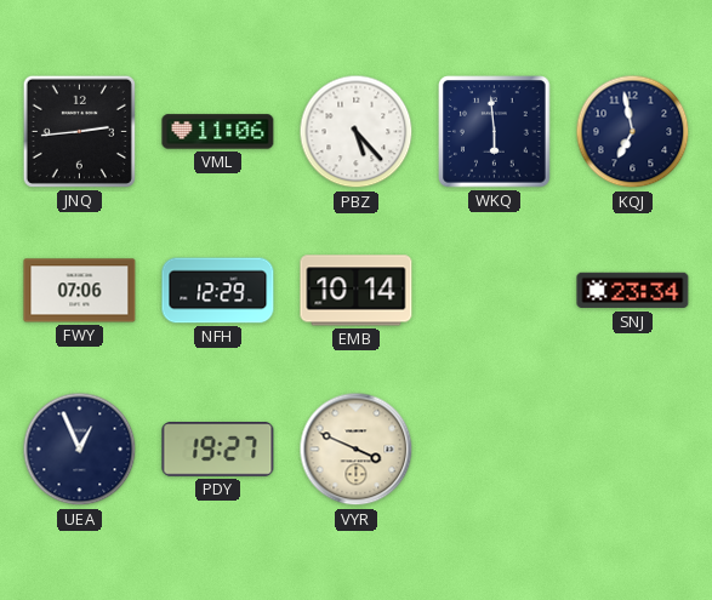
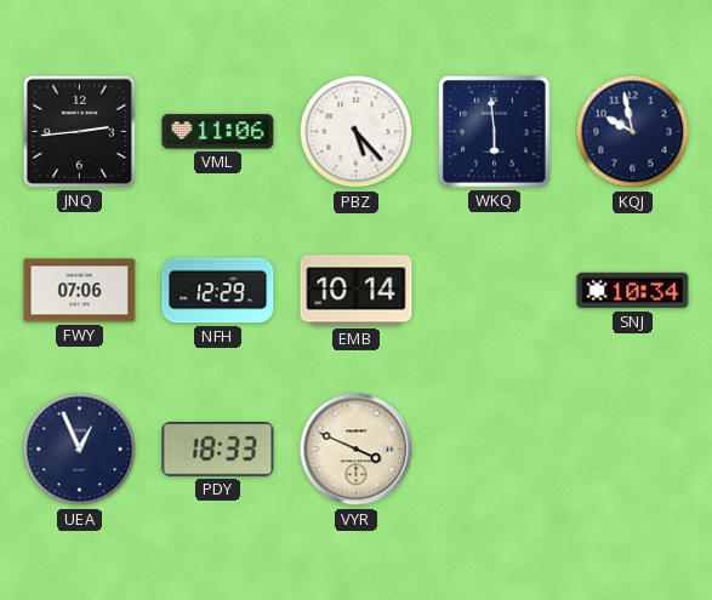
KQJ: 6:58 -> 9:58
SNJ: 23:34 -> 10:34
PDY: 19:27 -> 18:33
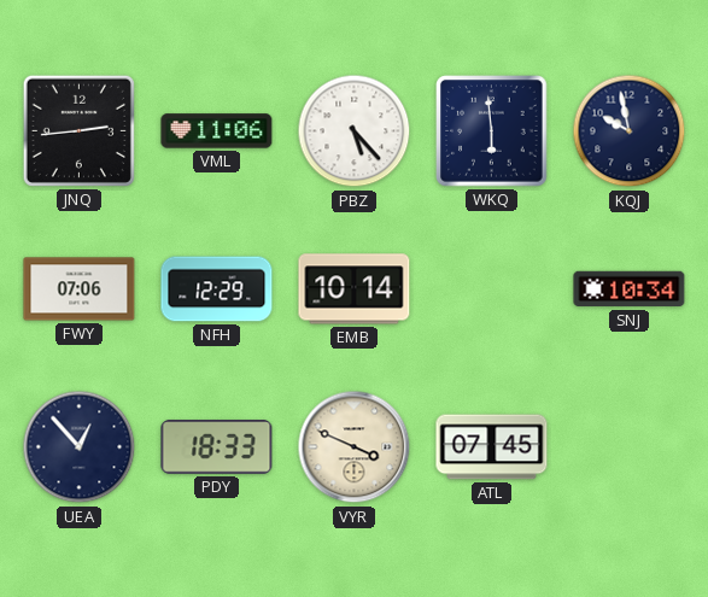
UEA: 12:56 -> 12:53
ATL: none -> 07:45
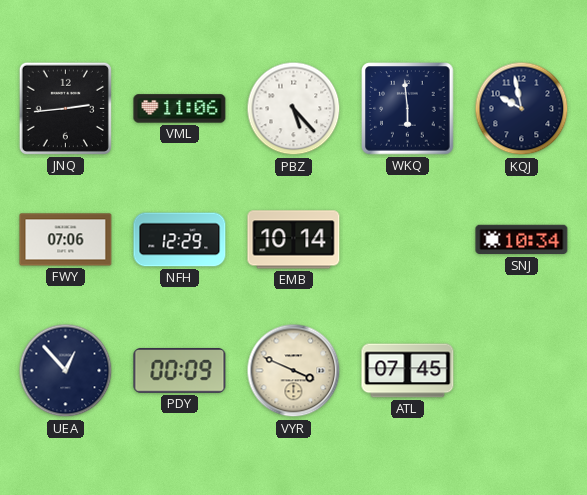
PDY: 18:33 -> 00:09
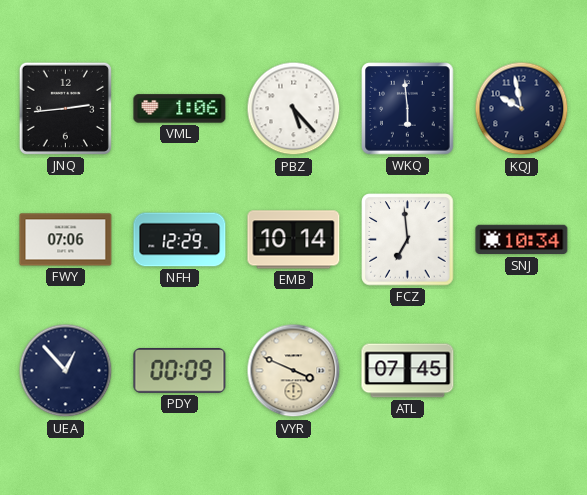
VML: 11:06 -> 1:06
FCZ: none -> 6:59
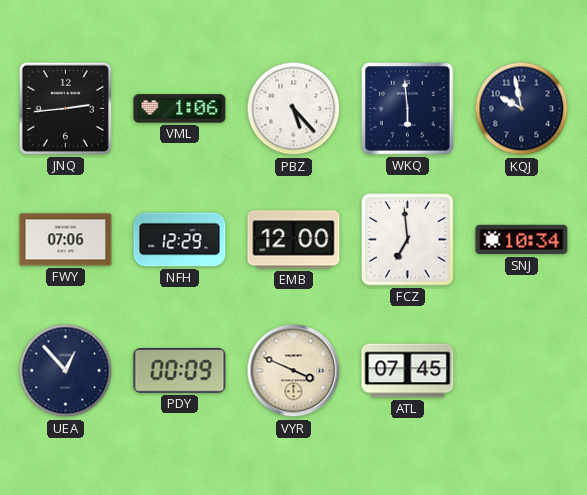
EMB: 10:14 -> 12:00
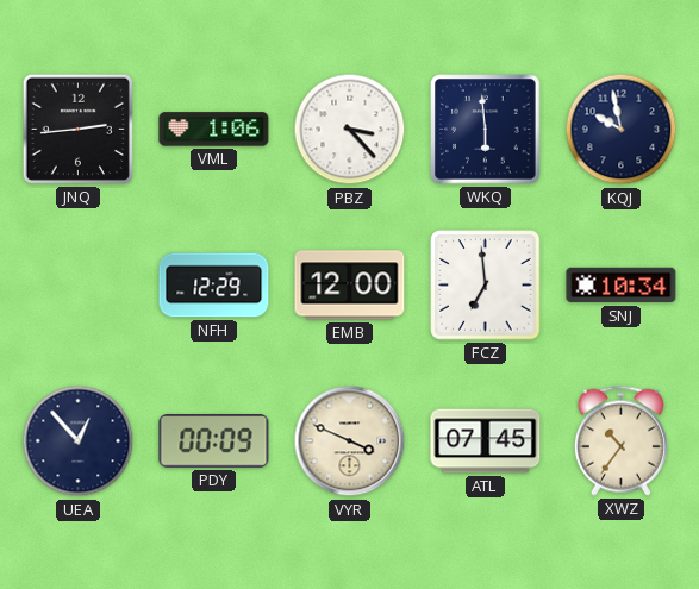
PBZ: 5:23 -> 3:23
FWY: 07:06 -> none
XWZ: none -> 10:36
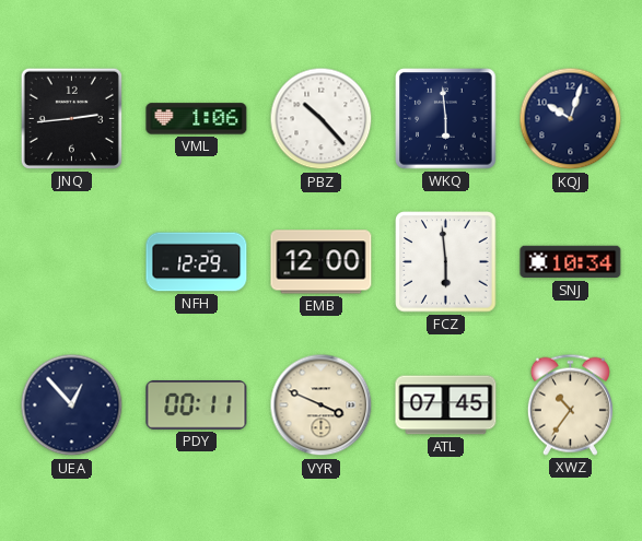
PBZ: 3:23 -> 10:23
KQJ: 9:58 -> 10:03
FCZ: 6:59 -> 5:59
PDY: 00:09 -> 00:11
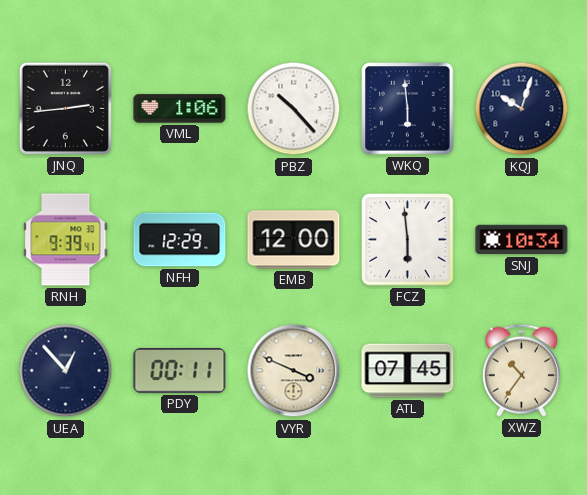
RNH: none -> 9:39
